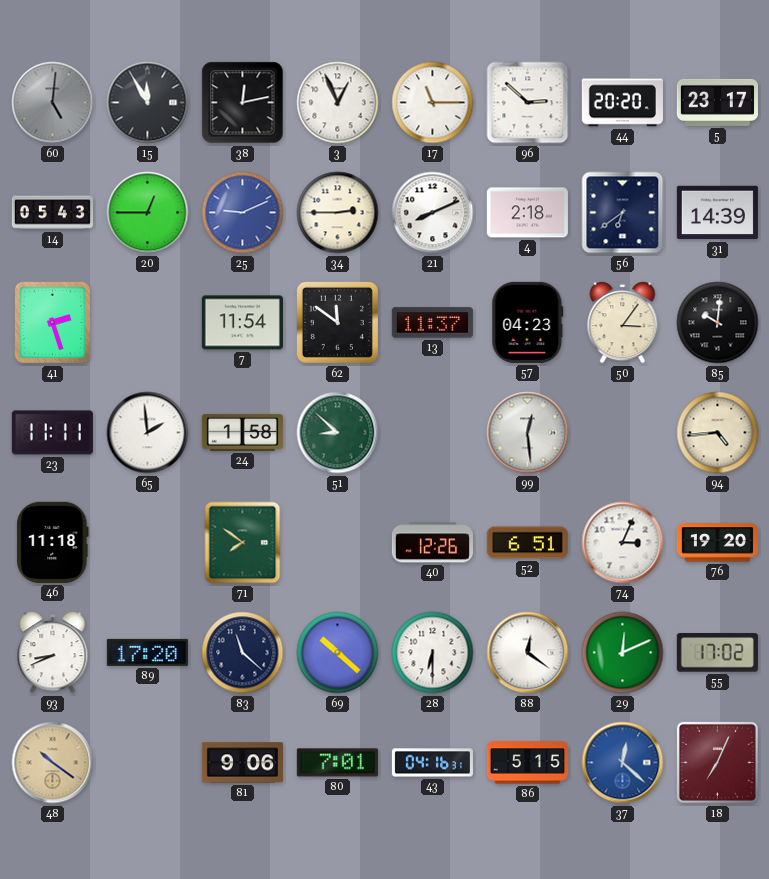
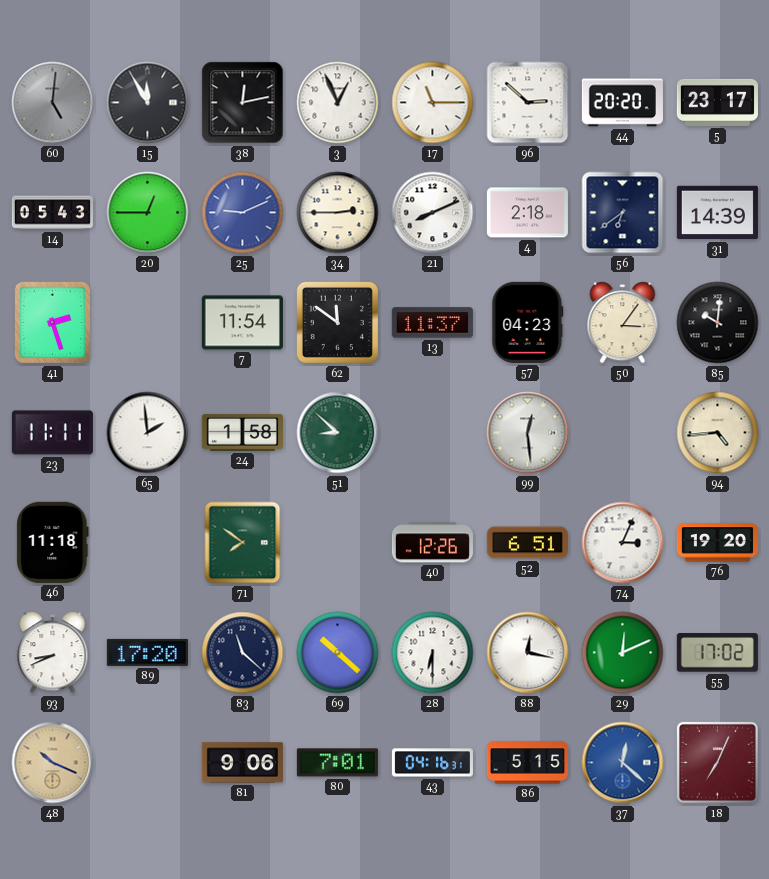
88: 12:21 -> 12:17
48: 10:21 -> 10:19
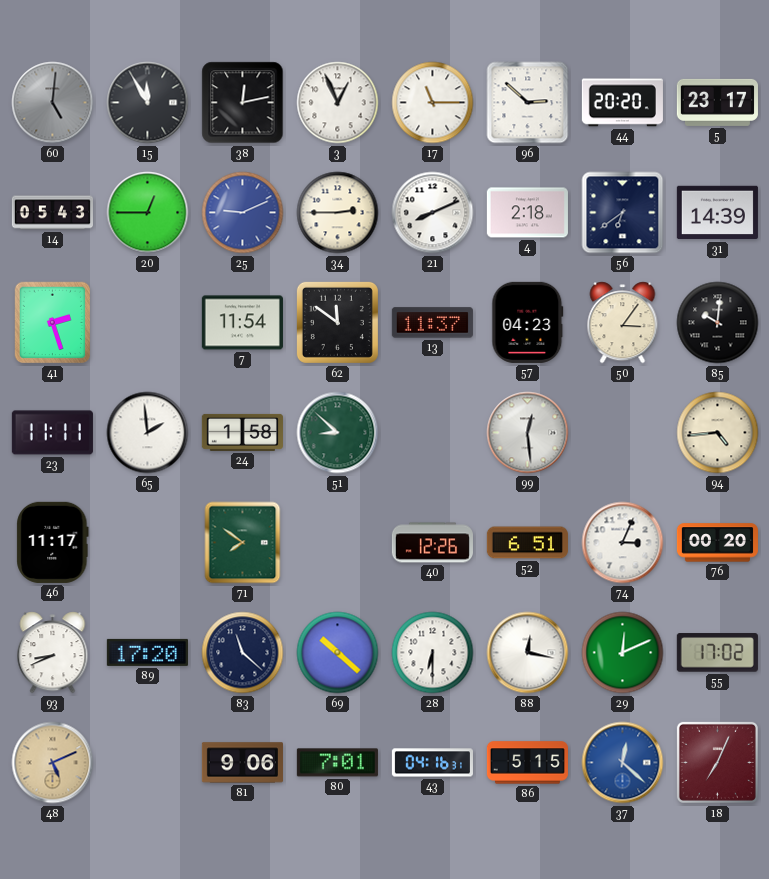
46: 11:18 -> 11:17
76: 19:20 -> 00:20
48: 10:19 -> 5:11
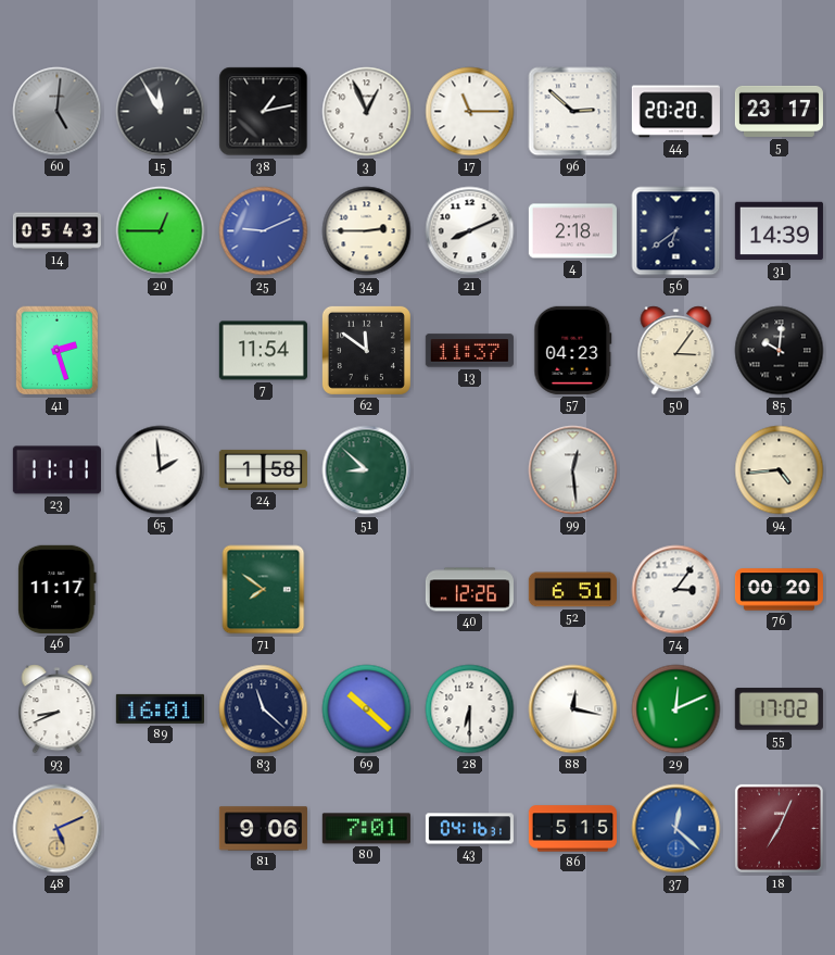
38: 12:13 -> 1:13
74: 3:04 -> 3:06
89: 17:20 -> 16:01
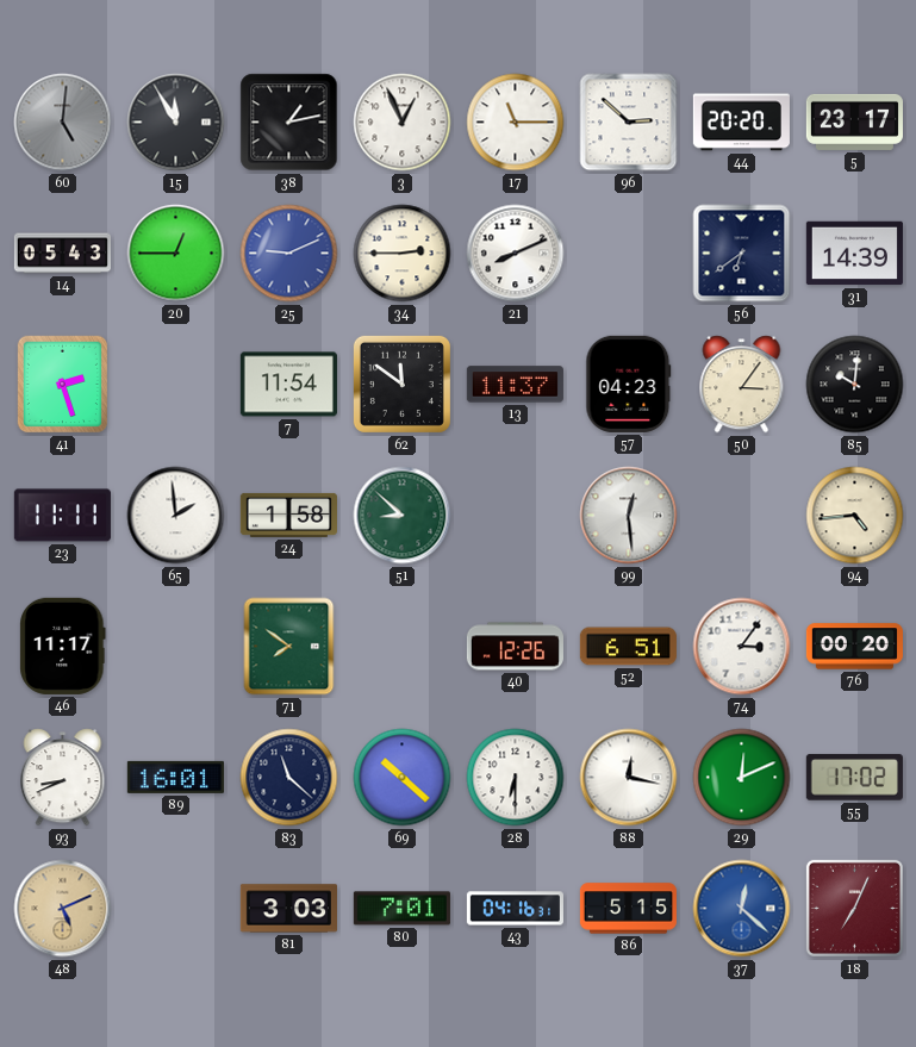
4: 2:18 -> none
81: 9:06 -> 3:03
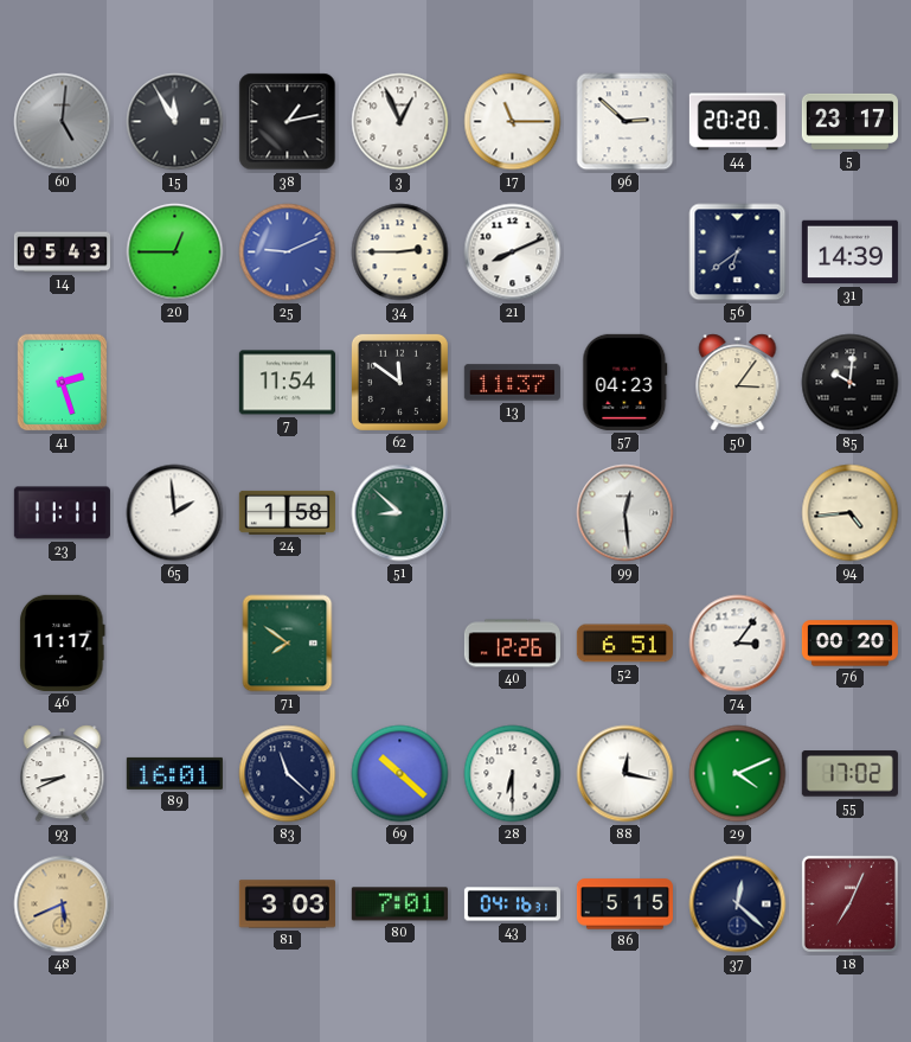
29: 12:11 -> 4:11
48: 5:11 -> 5:41
37 dial: blue -> navy
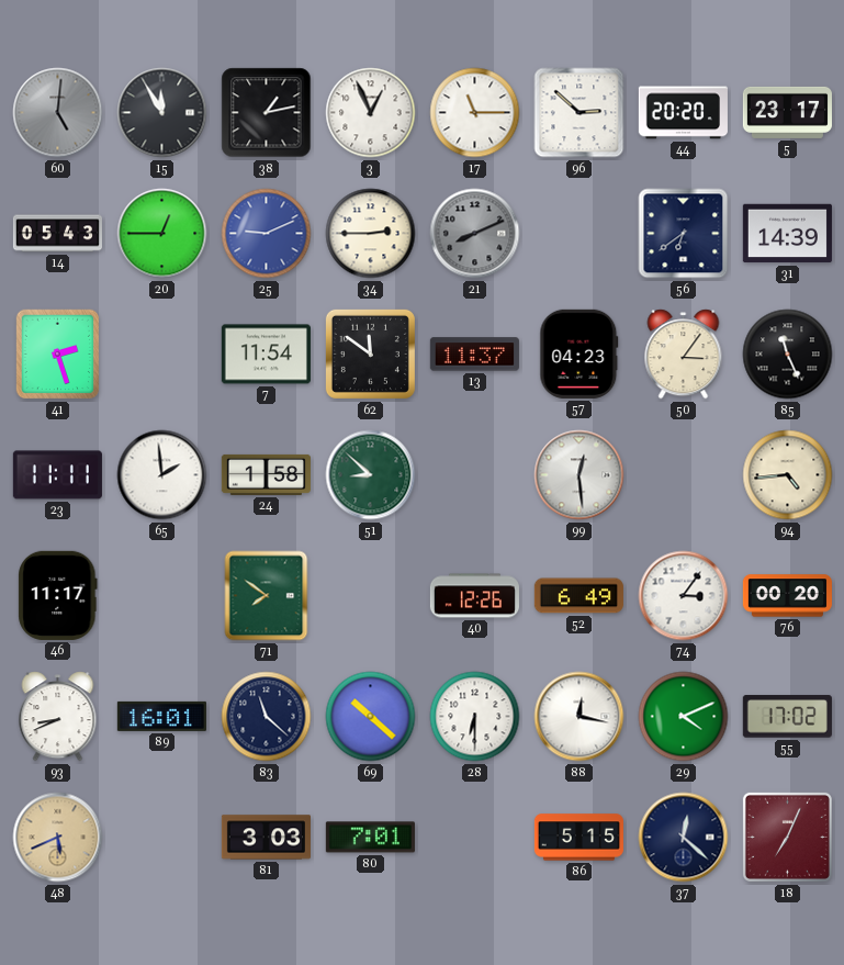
21 dial: white -> grey
85: 10:01 -> 11:26
52: 6:51 -> 6:49
43: 04:16 -> none
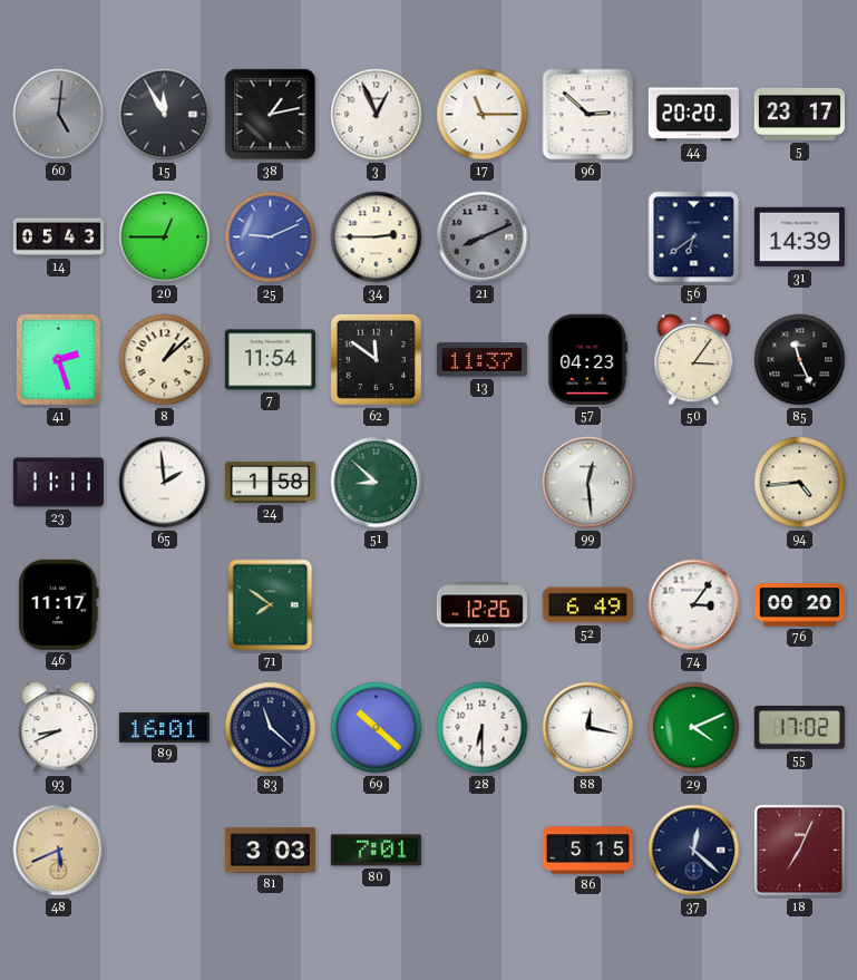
8: none -> 1:08
